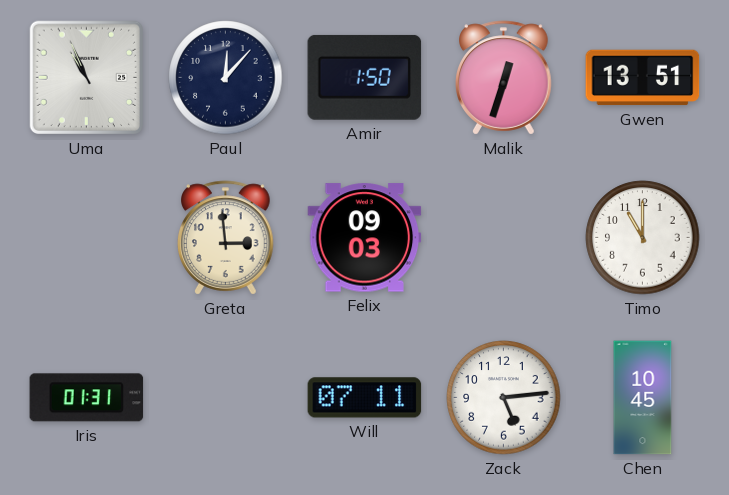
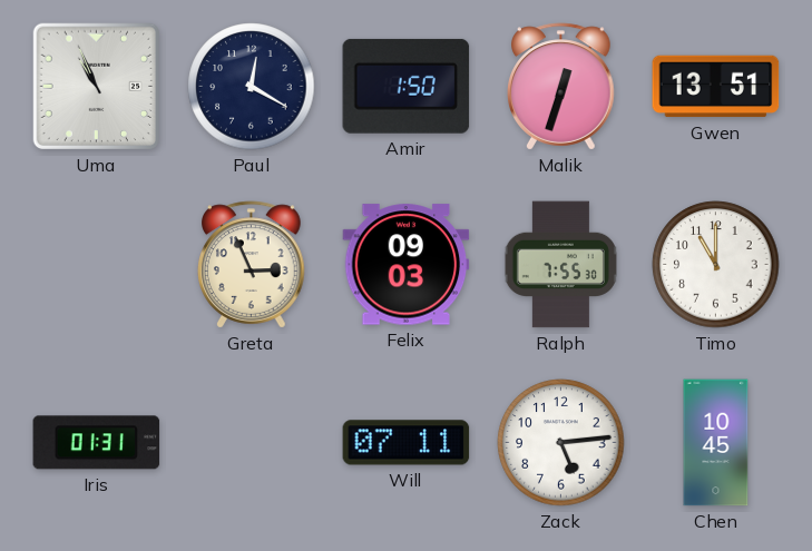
Paul: 12:07 -> 12:20
Greta: 2:59 -> 2:56
Ralph: none -> 7:55
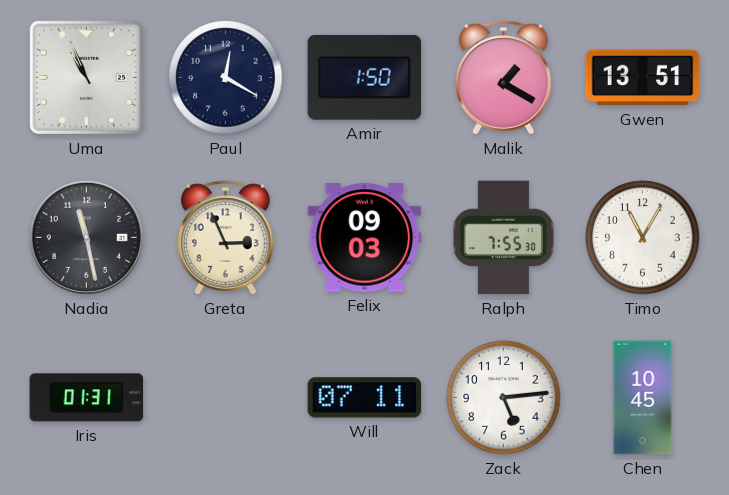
Malik: 12:33 -> 1:20
Nadia: none -> 11:28
Timo: 11:00 -> 11:05
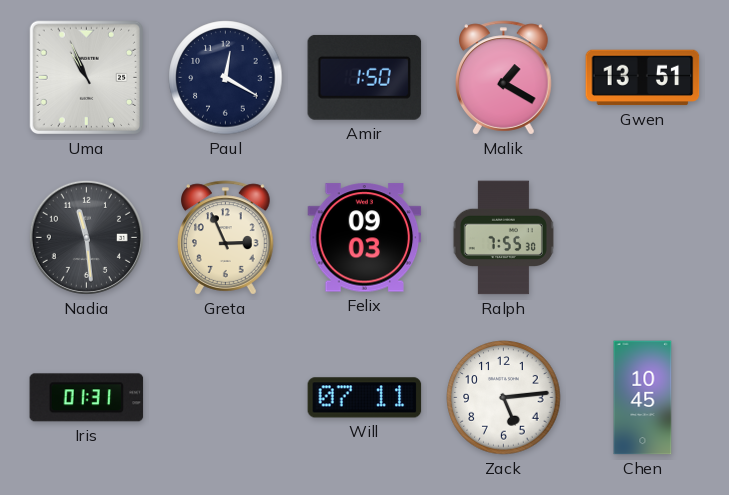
Nadia: 11:28 -> 11:29
Timo: 11:05 -> none
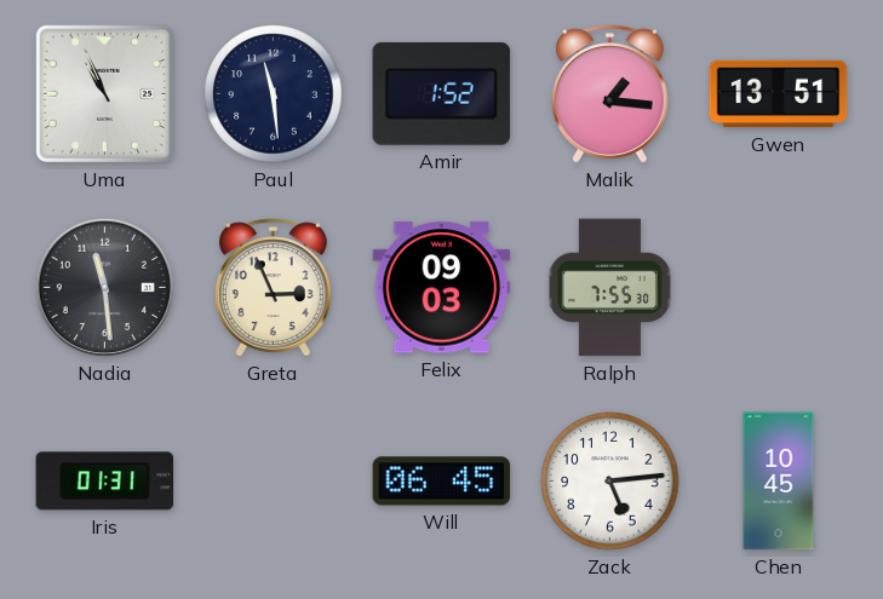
Paul: 12:20 -> 11:29
Amir: 1:50 -> 1:52
Malik: 1:20 -> 1:16
Will: 07:11 -> 06:45
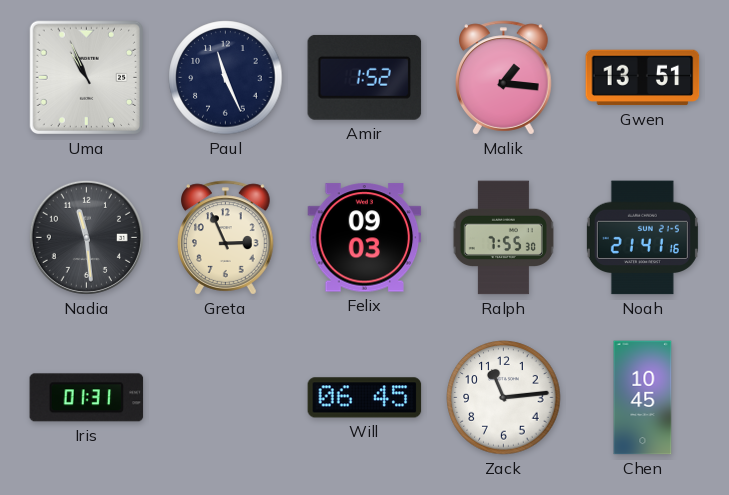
Paul: 11:29 -> 11:26
Noah: none -> 21:41
Zack: 5:14 -> 11:14
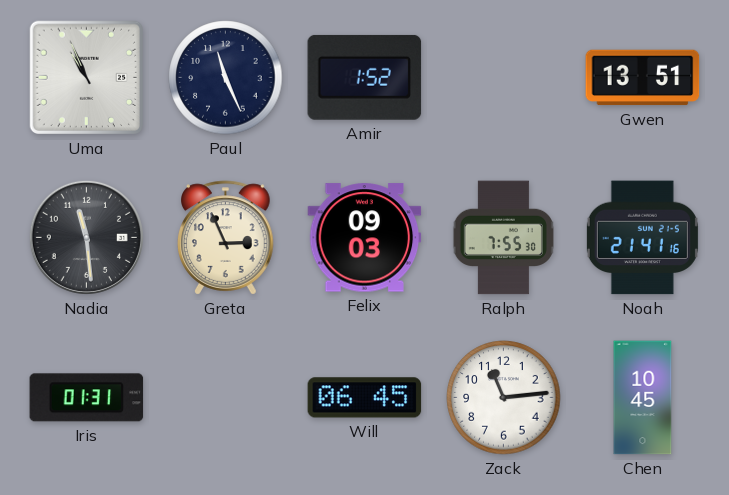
Malik: 1:16 -> none
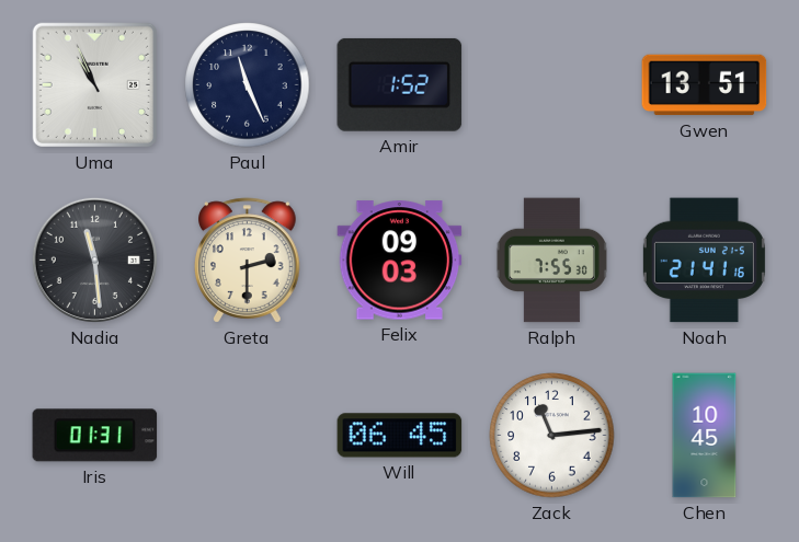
Greta: 2:56 -> 2:30
